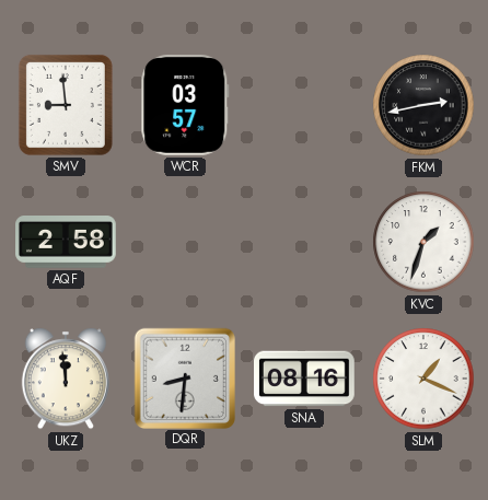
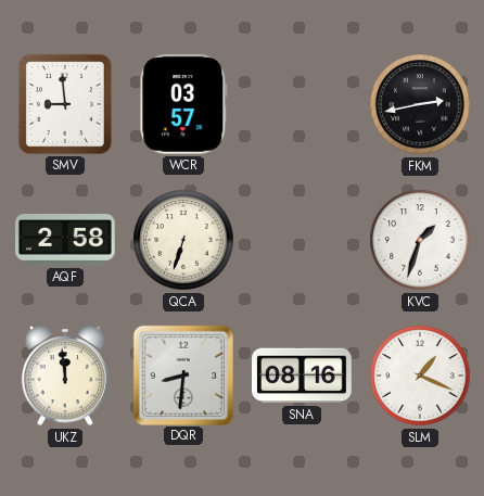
QCA: none -> 6:33
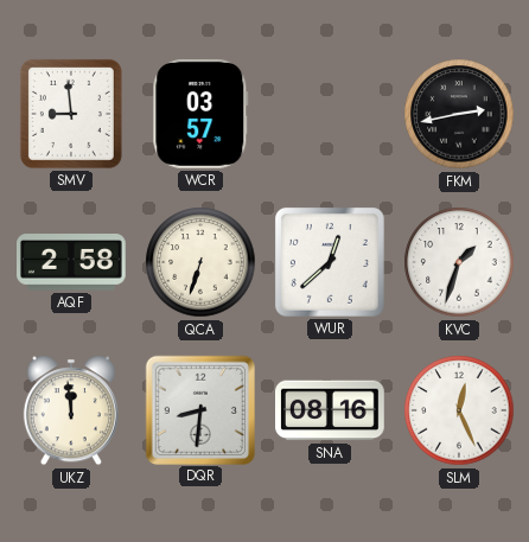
WUR: none -> 12:38
SLM: 1:19 -> 12:26
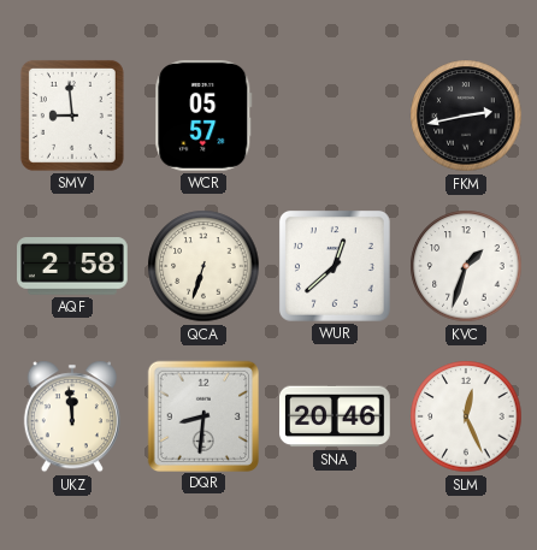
WCR: 03:57 -> 05:57
SNA: 08:16 -> 20:46
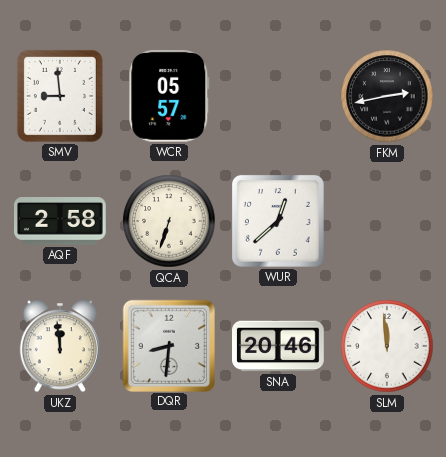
KVC: 1:33 -> none
SLM: 12:26 -> 11:59
